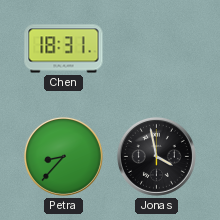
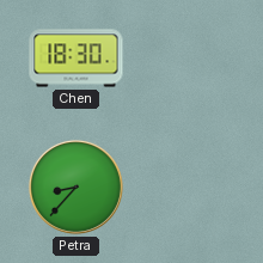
Chen: 18:31 -> 18:30
Jonas: 3:58 -> none
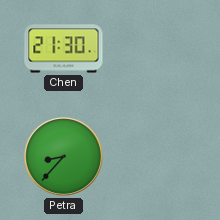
Chen: 18:30 -> 21:30
